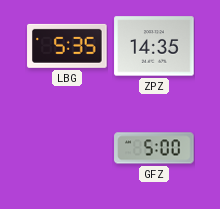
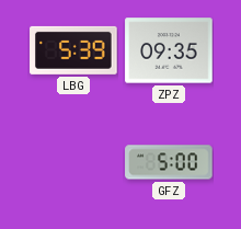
LBG: 5:35 -> 5:39
ZPZ: 14:35 -> 09:35
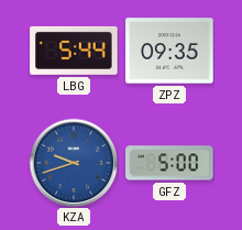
LBG: 5:39 -> 5:44
KZA: none -> 9:42
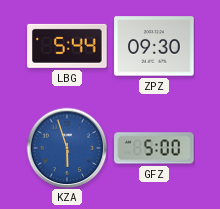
ZPZ: 09:35 -> 09:30
KZA: 9:42 -> 5:57
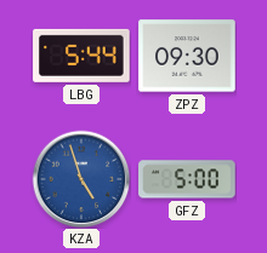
KZA: 5:57 -> 4:57
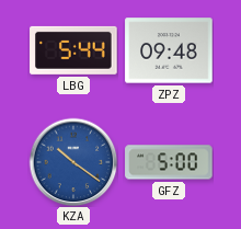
ZPZ: 09:30 -> 09:48
KZA: 4:57 -> 10:21
